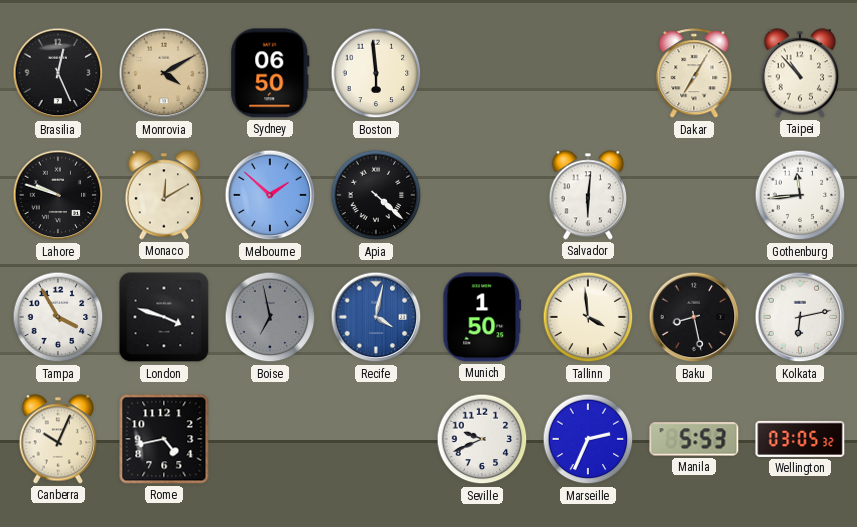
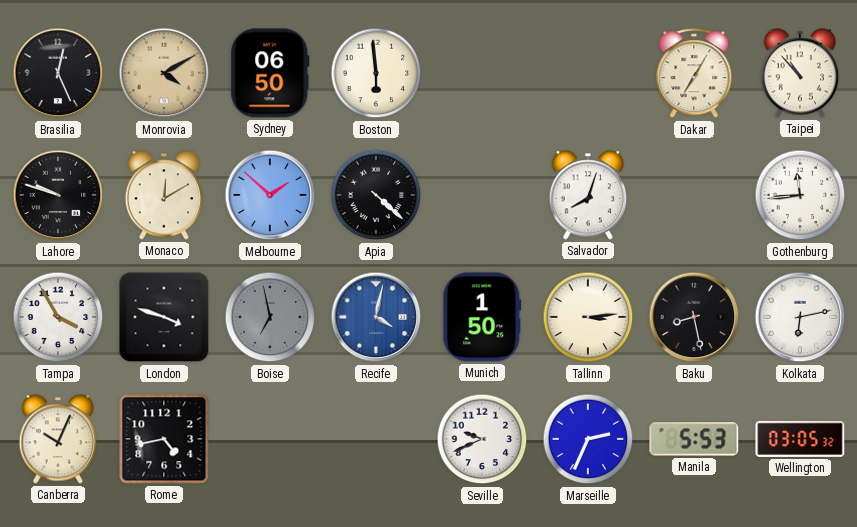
Salvador: 6:01 -> 8:03
Tallinn: 3:59 -> 3:14
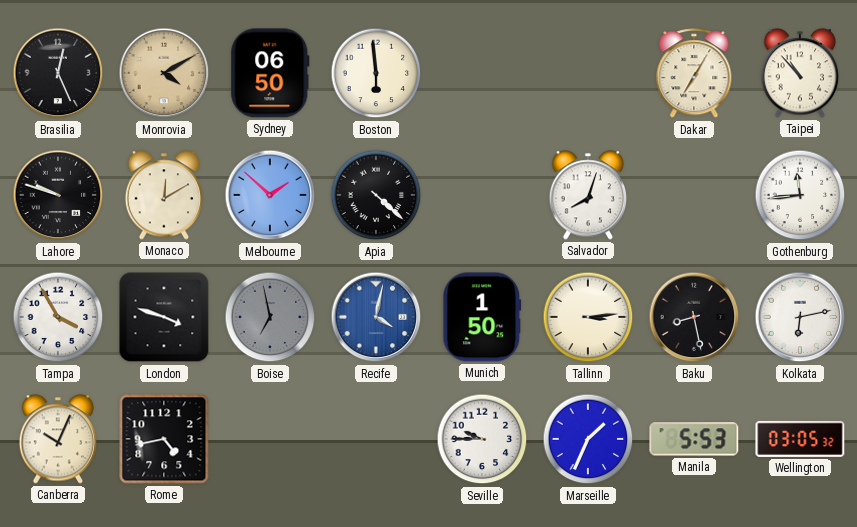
Seville: 9:41 -> 9:45
Marseille: 2:34 -> 1:34
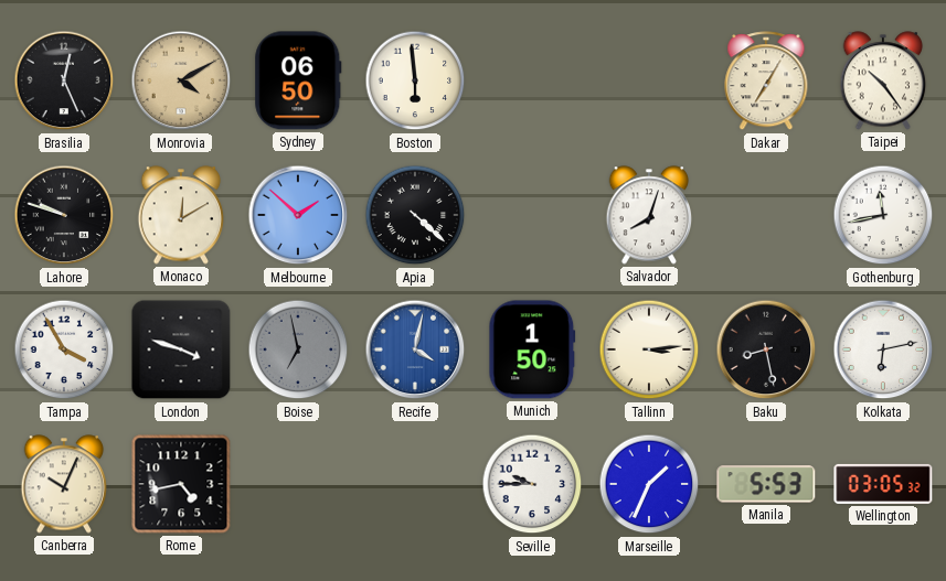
Taipei: 10:53 -> 10:24
Gothenburg: 11:44 -> 11:43
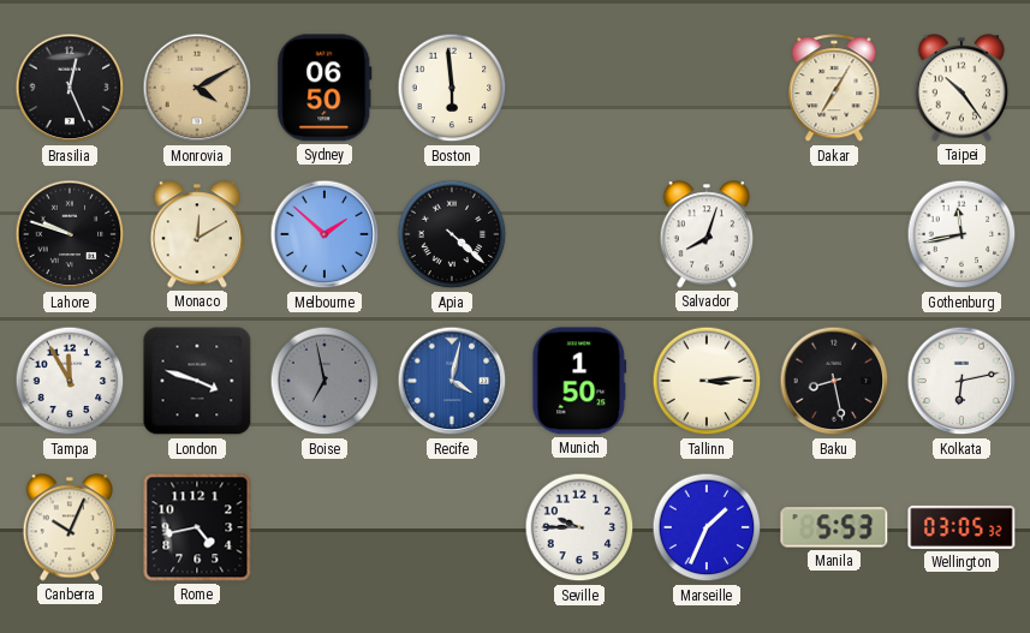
Tampa: 3:55 -> 11:55
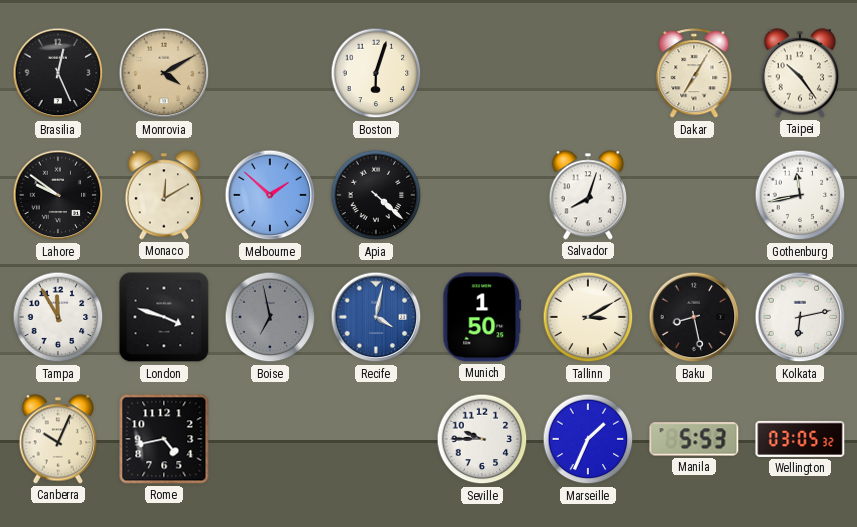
Sydney: 06:50 -> none
Boston: 5:59 -> 6:03
Lahore: 9:48 -> 9:51
Tallinn: 3:14 -> 3:10
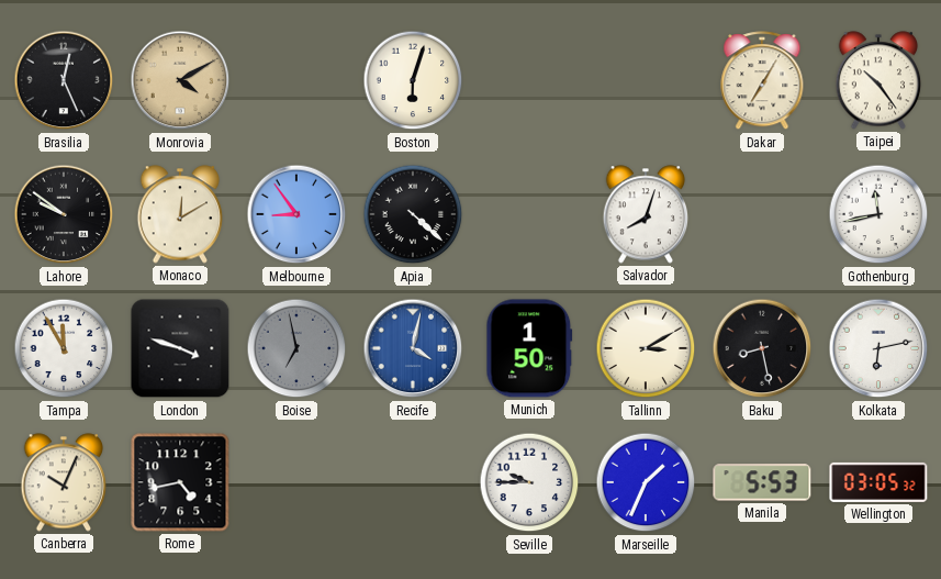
Melbourne: 1:52 -> 8:54
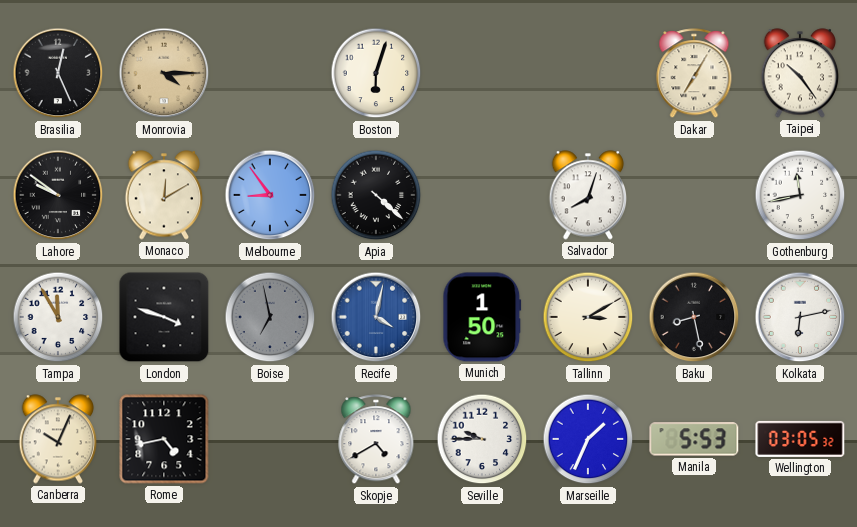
Monrovia: 4:10 -> 4:15
Skopje: none -> 4:40
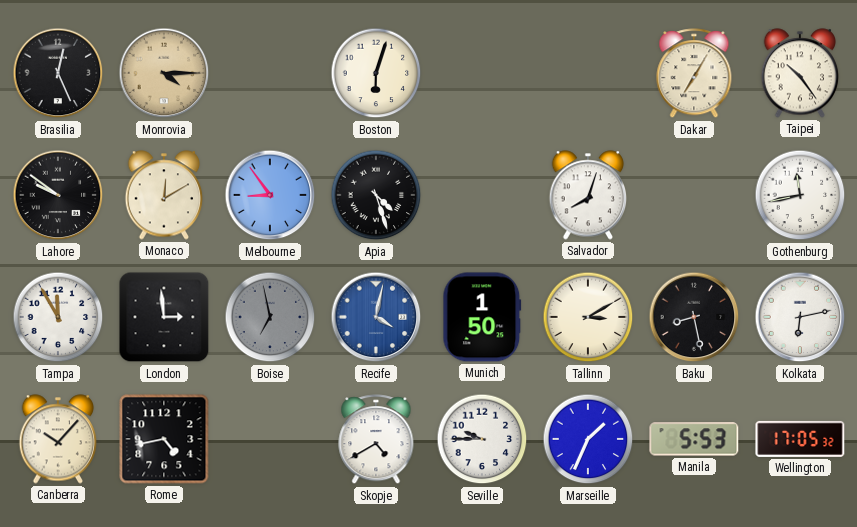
Apia: 4:22 -> 4:27
London: 3:48 -> 2:59
Canberra: 10:04 -> 10:07
Wellington: 03:05 -> 17:05
